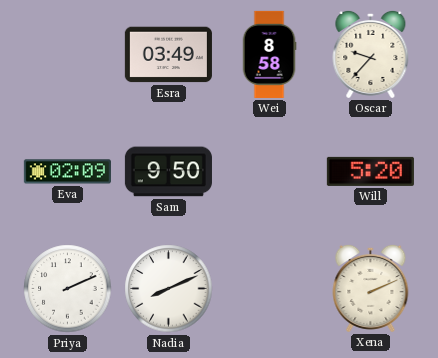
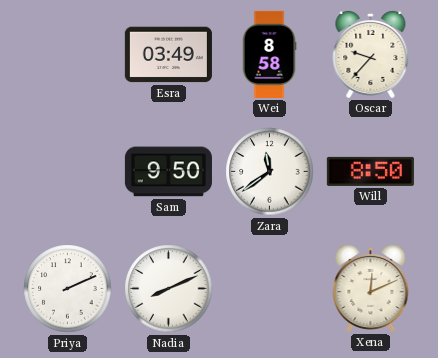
Eva: 02:09 -> none
Zara: none -> 11:39
Will: 5:20 -> 8:50
Xena: 2:11 -> 12:11
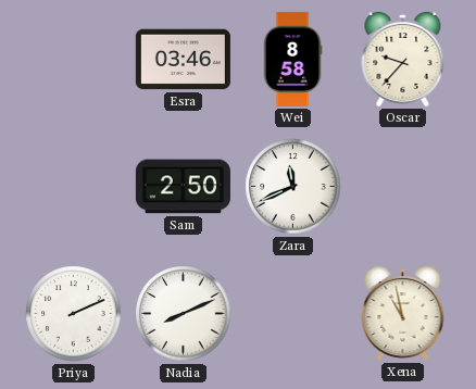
Esra: 03:49 -> 03:46
Sam: 9:50 -> 2:50
Zara: 11:39 -> 11:41
Will: 8:50 -> none
Xena: 12:11 -> 10:58
